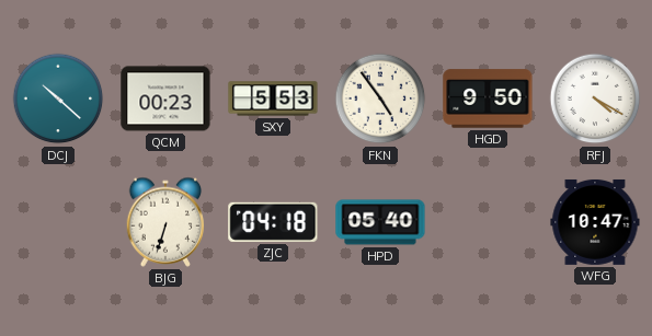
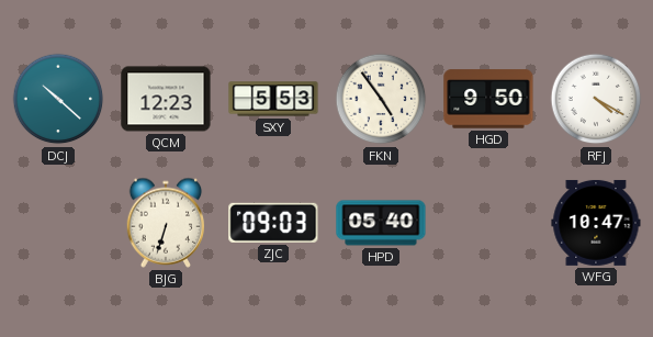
QCM: 00:23 -> 12:23
ZJC: 04:18 -> 09:03
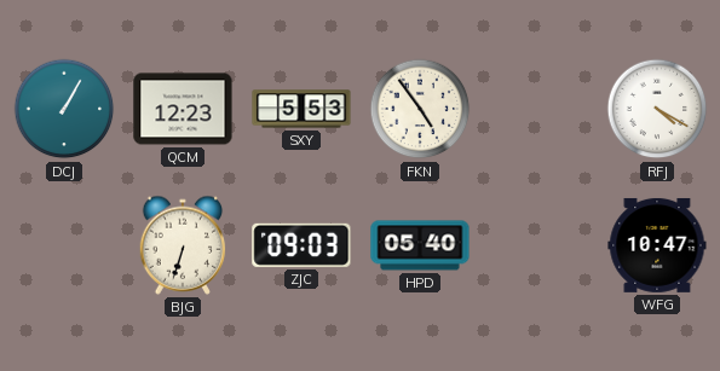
DCJ: 10:22 -> 1:05
HGD: 9:50 -> none
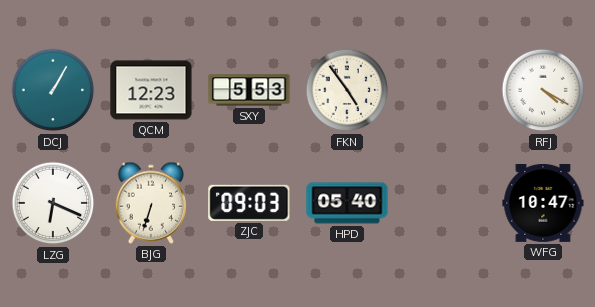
LZG: none -> 6:19
